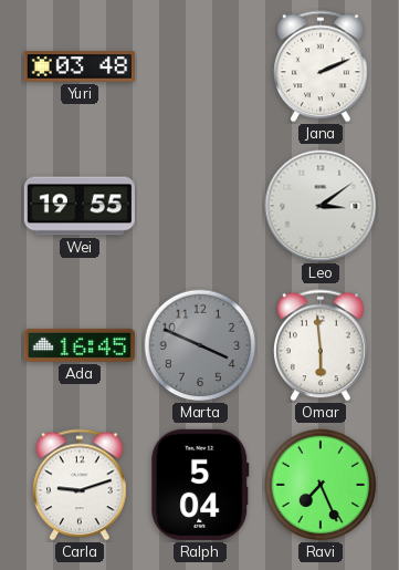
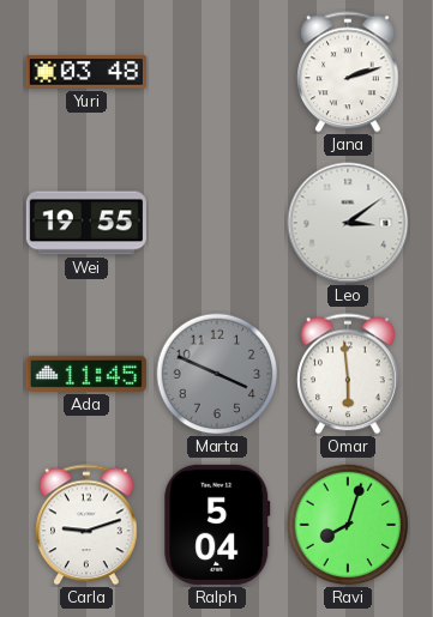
Jana: 2:11 -> 2:12
Ada: 16:45 -> 11:45
Ravi: 7:26 -> 8:03
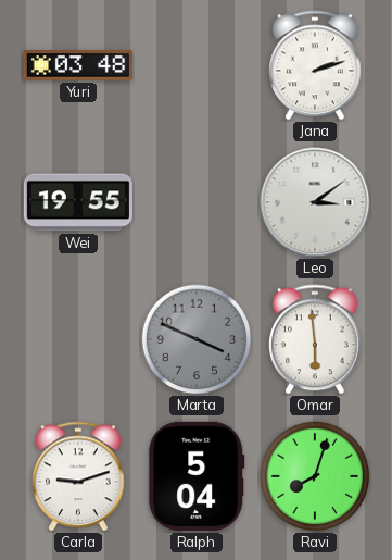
Ada: 11:45 -> none
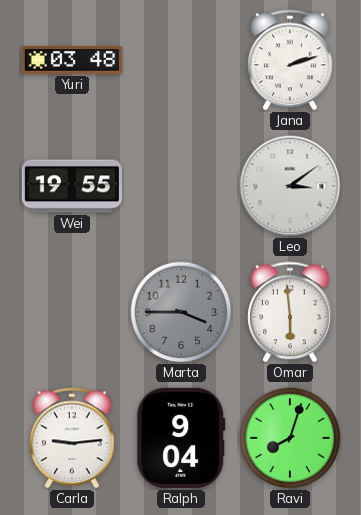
Marta: 3:49 -> 3:45
Carla: 9:12 -> 9:14
Ralph: 5:04 -> 9:04
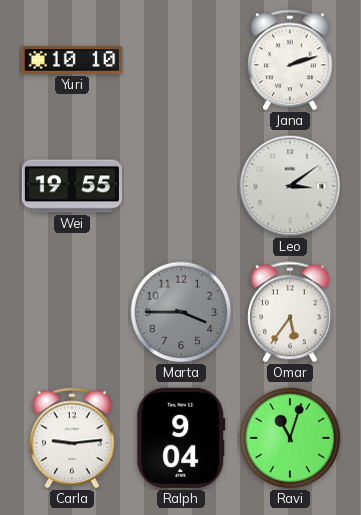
Yuri: 03:48 -> 10:10
Omar: 5:59 -> 5:36
Ravi: 8:03 -> 11:03
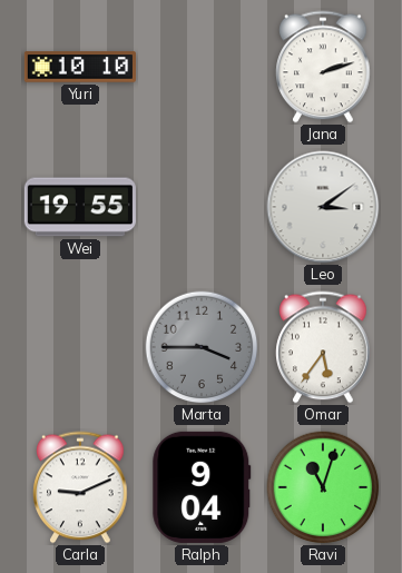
Carla: 9:14 -> 9:11
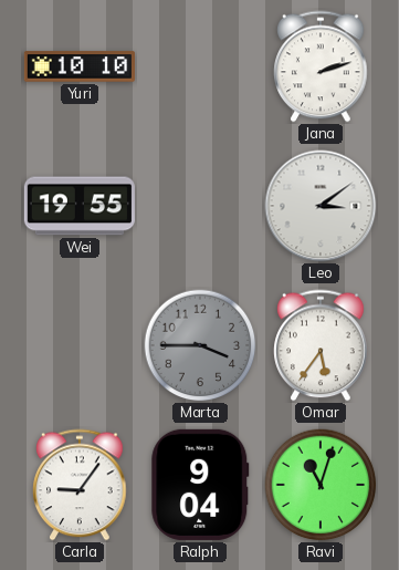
Carla: 9:11 -> 9:06
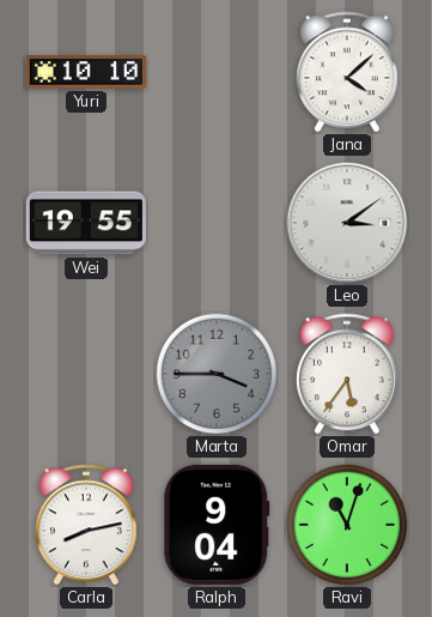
Jana: 2:12 -> 4:08
Carla: 9:06 -> 8:13
